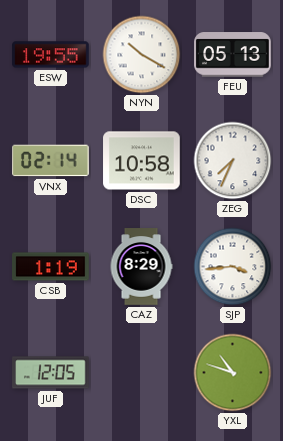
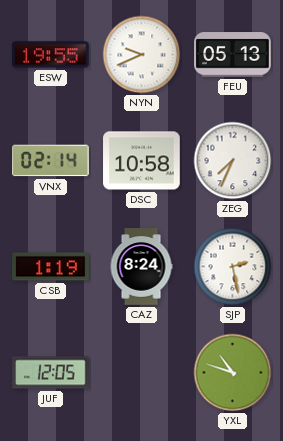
NYN: 10:20 -> 9:41
CAZ: 8:29 -> 8:24
SJP: 3:44 -> 2:28
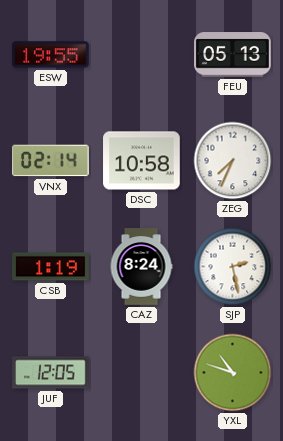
NYN: 9:41 -> none
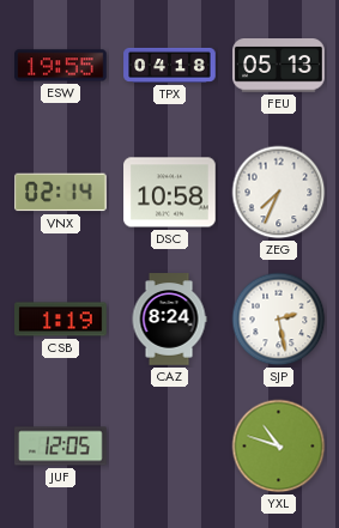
TPX: none -> 04:18
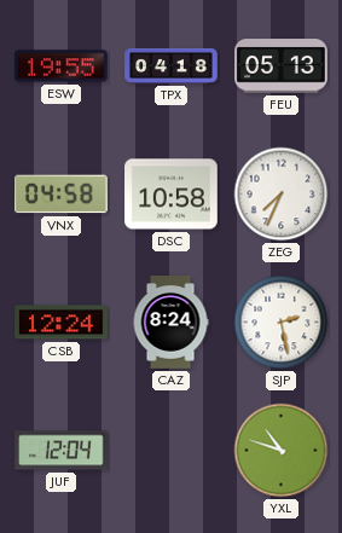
VNX: 02:14 -> 04:58
CSB: 1:19 -> 12:24
JUF: 12:05 -> 12:04
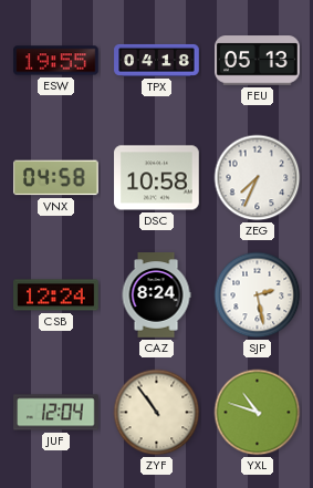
ZYF: none -> 10:54
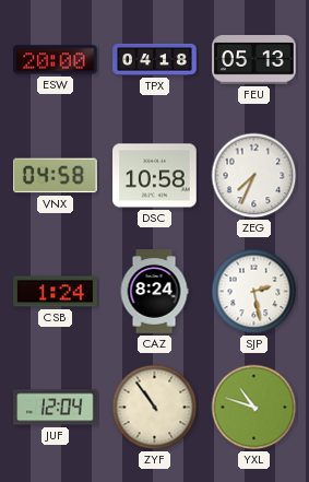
ESW: 19:55 -> 20:00
CSB: 12:24 -> 1:24
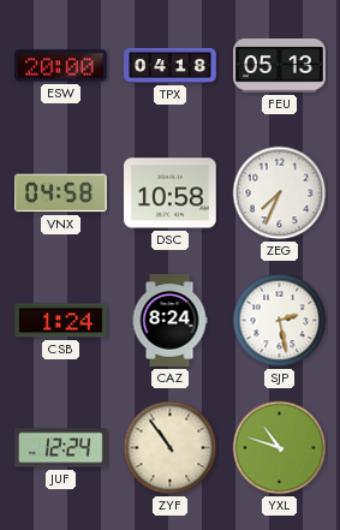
JUF: 12:04 -> 12:24
